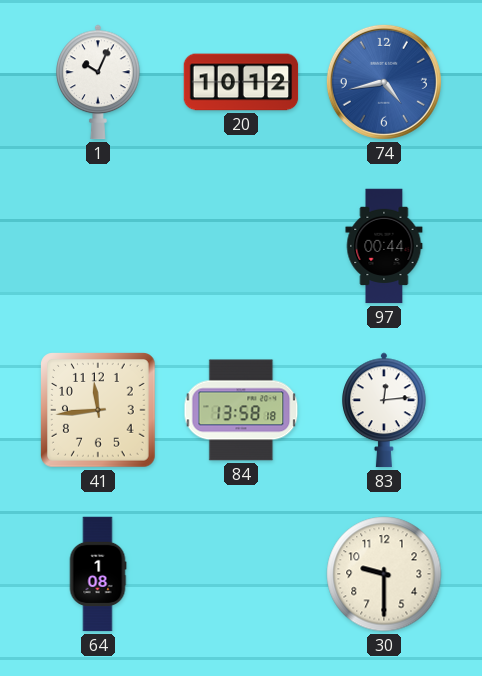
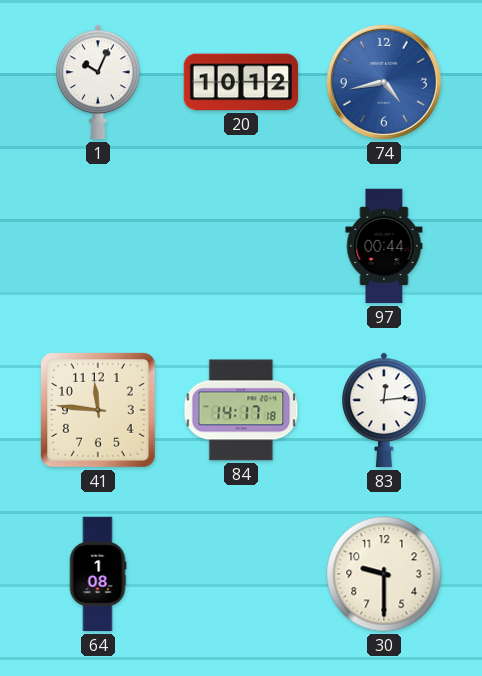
41: 11:44 -> 11:46
84: 13:58 -> 14:17
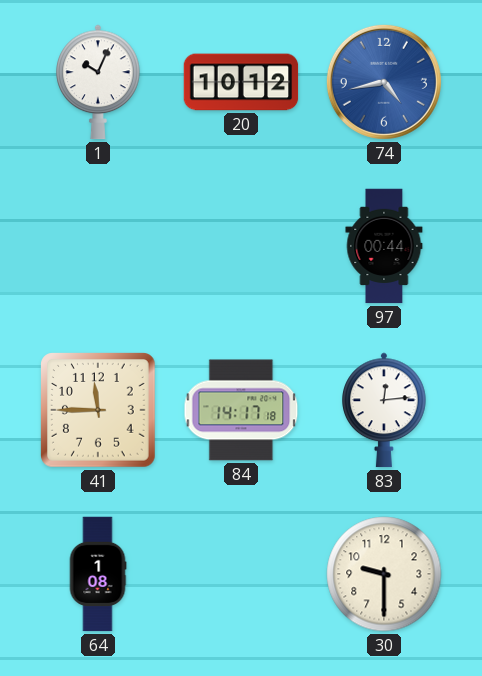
41: 11:46 -> 11:45
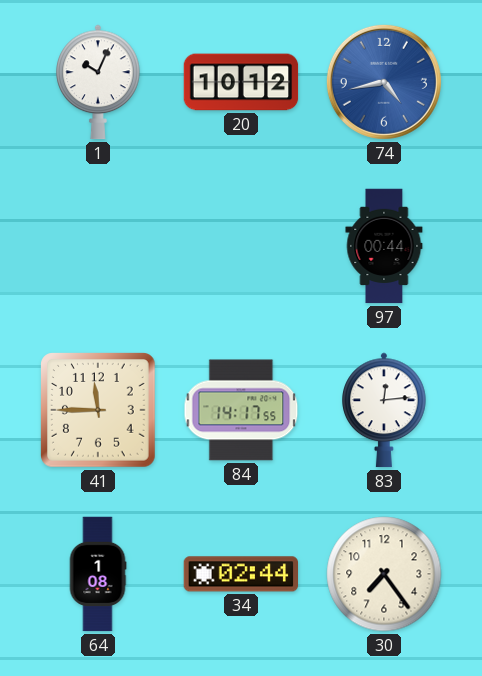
84: 14:17:18 -> 14:17:55
34: none -> 02:44
30: 9:30 -> 7:24
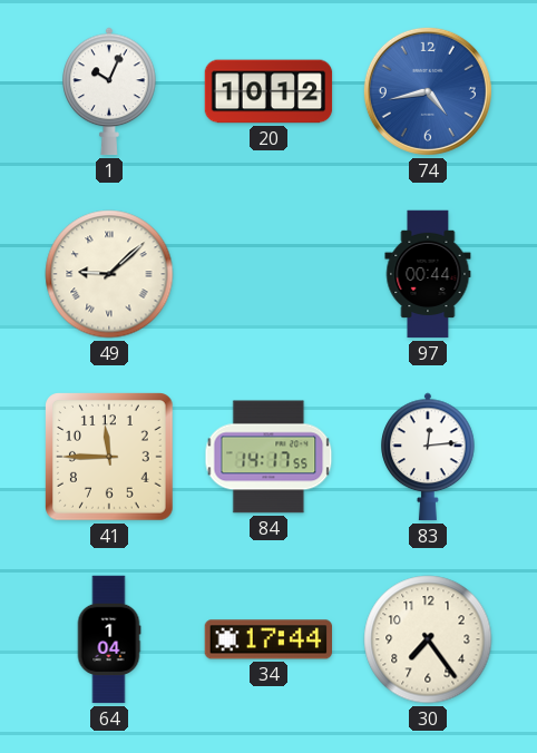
49: none -> 9:08
64: 1:08 -> 1:04
34: 02:44 -> 17:44
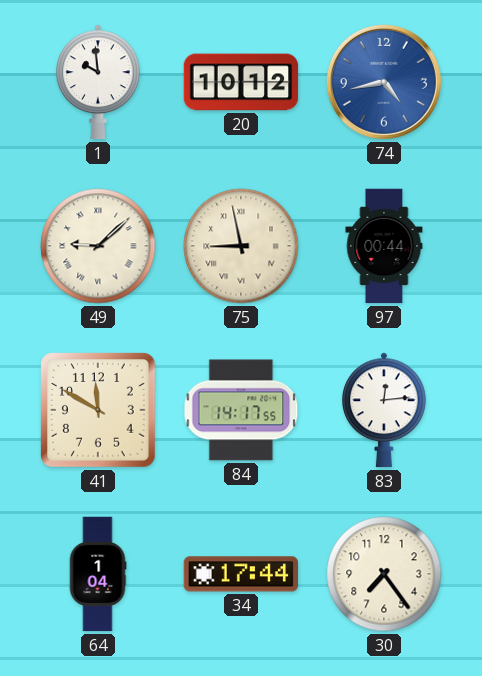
1: 10:04 -> 9:59
75: none -> 8:58
41: 11:45 -> 11:50
